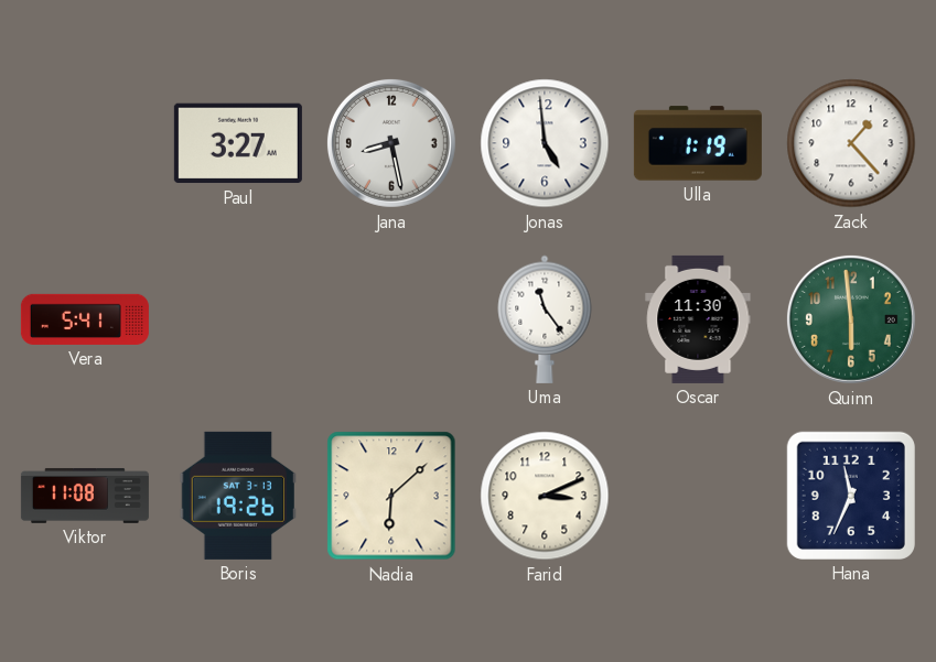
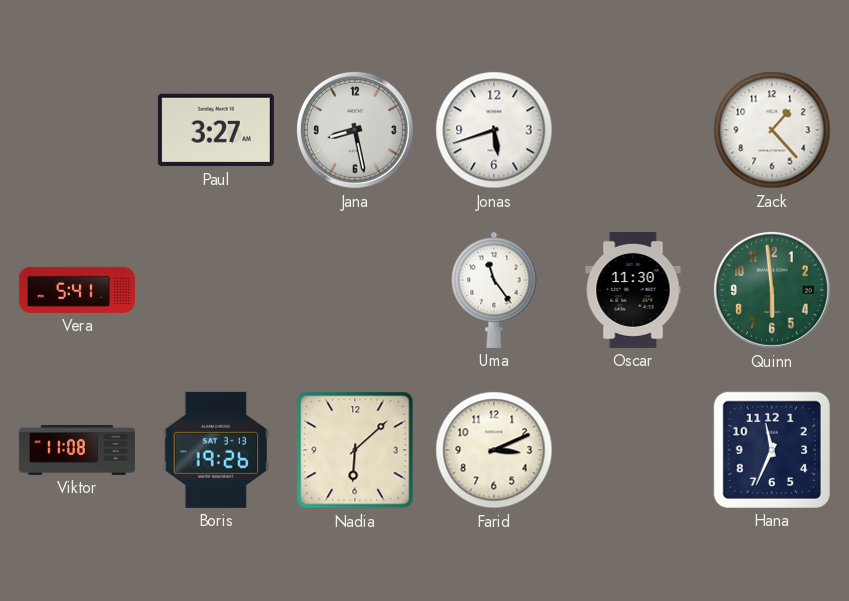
Jonas: 4:59 -> 5:42
Ulla: 1:19 -> none
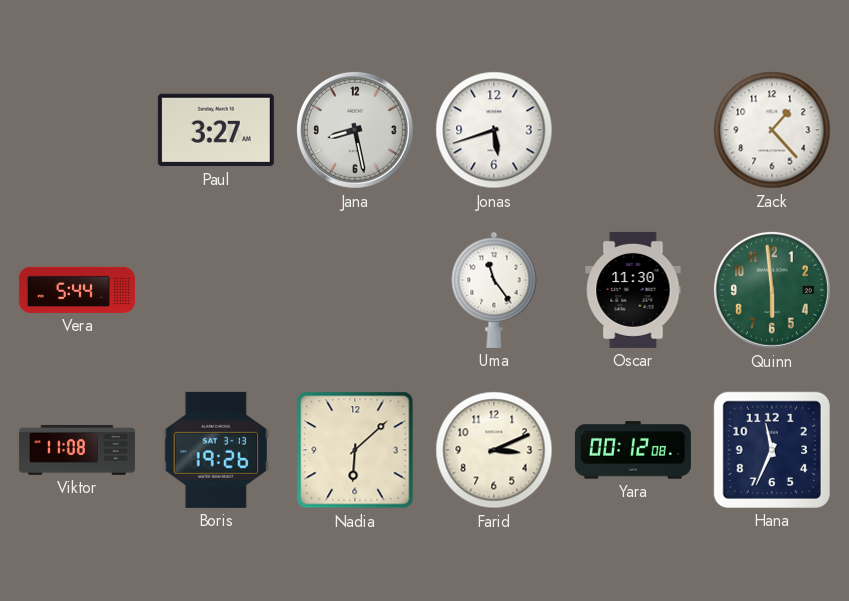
Vera: 5:41 -> 5:44
Yara: none -> 00:12
